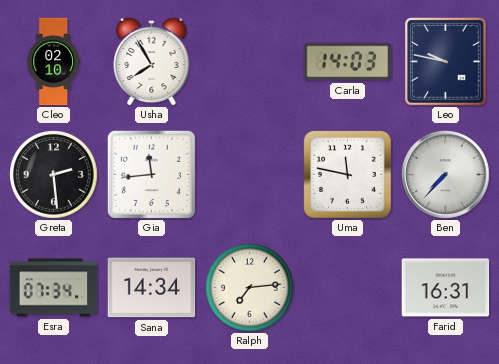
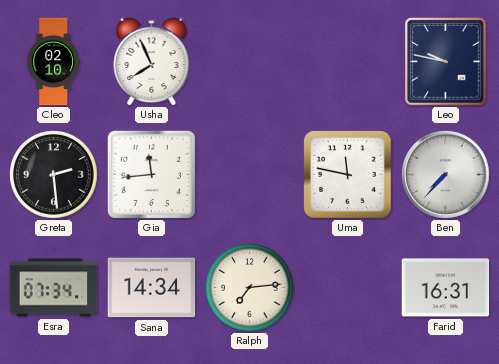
Usha: 7:55 -> 7:56
Carla: 14:03 -> none
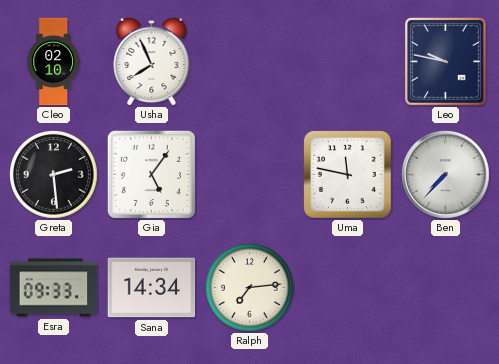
Gia: 11:44 -> 5:06
Esra: 07:34 -> 09:33
Farid: 16:31 -> none
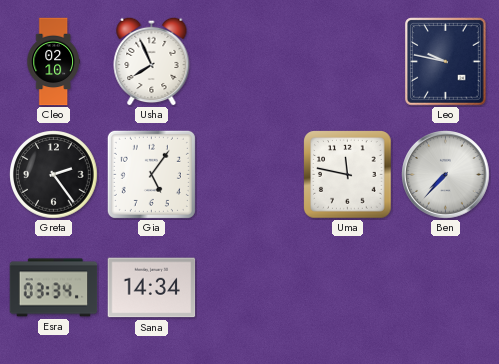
Greta: 2:29 -> 2:24
Esra: 09:33 -> 03:34
Ralph: 7:14 -> none
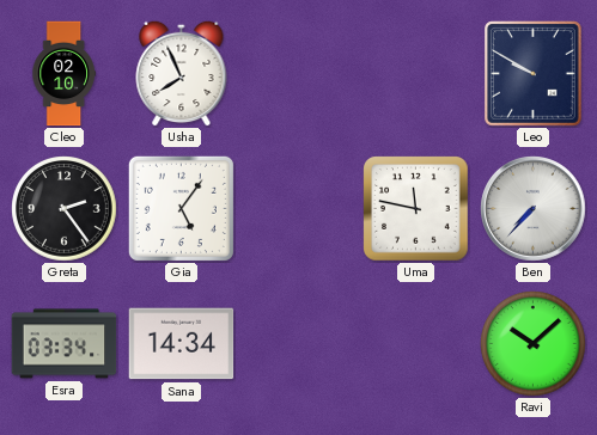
Leo: 9:47 -> 9:50
Ravi: none -> 10:08
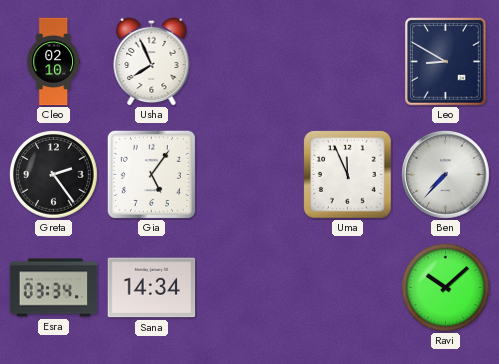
Leo: 9:50 -> 8:50
Uma: 11:47 -> 11:56
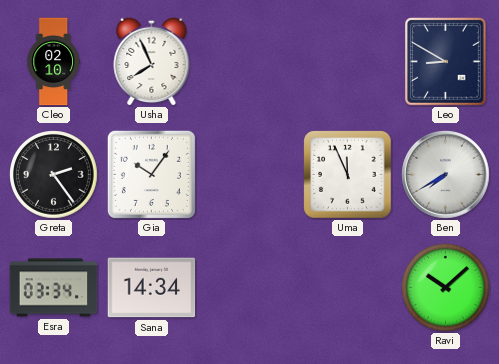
Gia: 5:06 -> 10:06
Ben: 7:37 -> 7:40
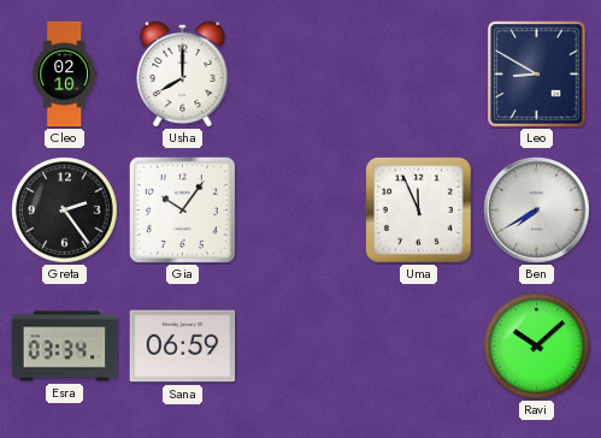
Usha: 7:56 -> 8:00
Sana: 14:34 -> 06:59
